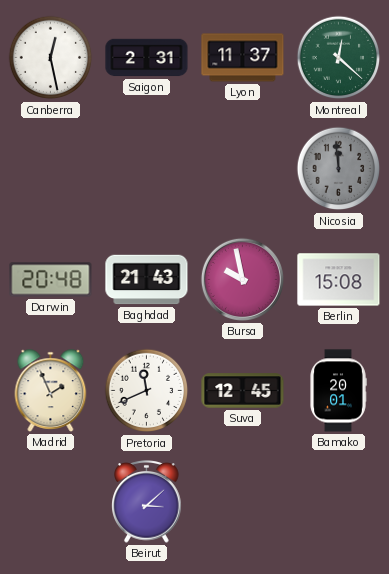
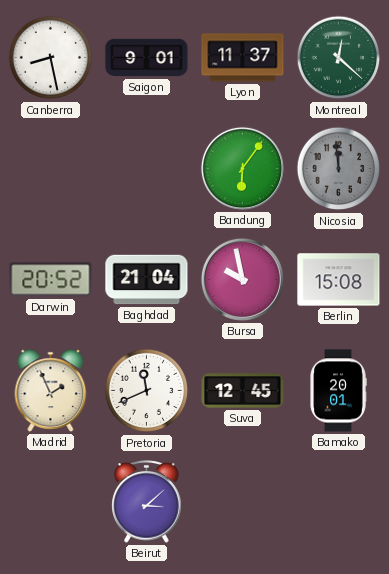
Canberra: 12:28 -> 8:28
Saigon: 2:31 -> 9:01
Bandung: none -> 6:06
Darwin: 20:48 -> 20:52
Baghdad: 21:43 -> 21:04
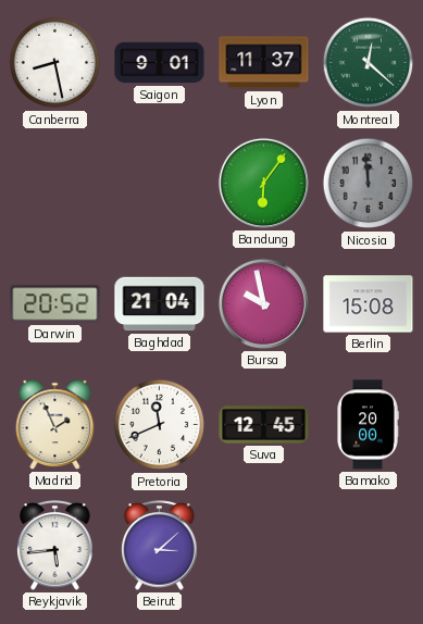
Bamako: 20:01 -> 20:00
Reykjavik: none -> 5:44
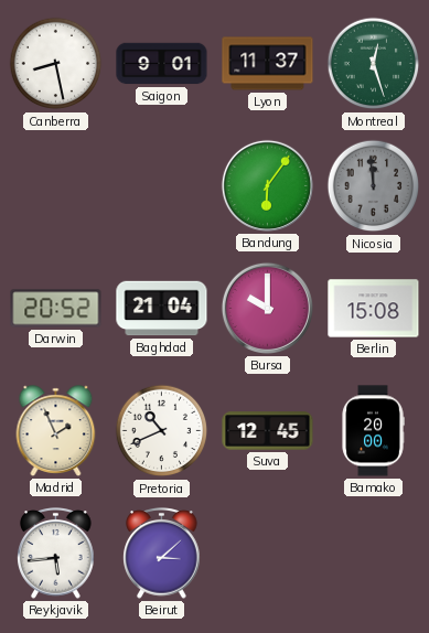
Montreal: 12:22 -> 12:27
Bursa: 9:58 -> 10:00
Pretoria: 11:41 -> 10:41
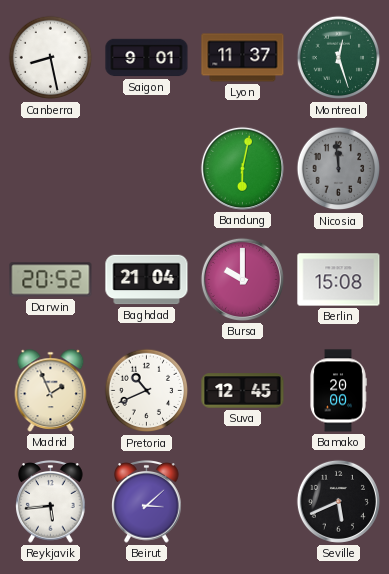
Bandung: 6:06 -> 6:02
Seville: none -> 5:41
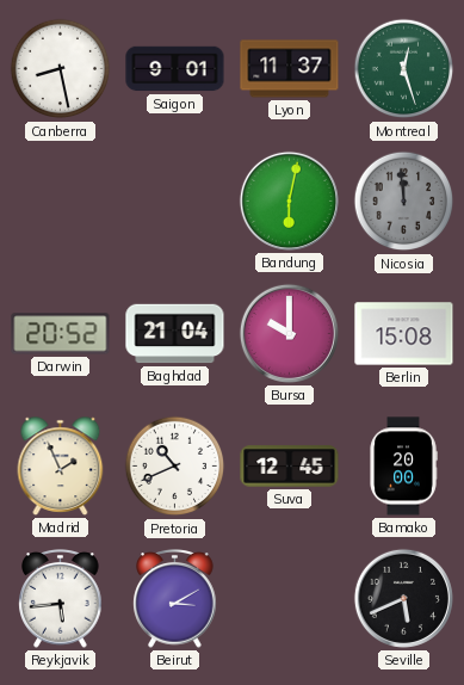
Beirut: 3:08 -> 3:10
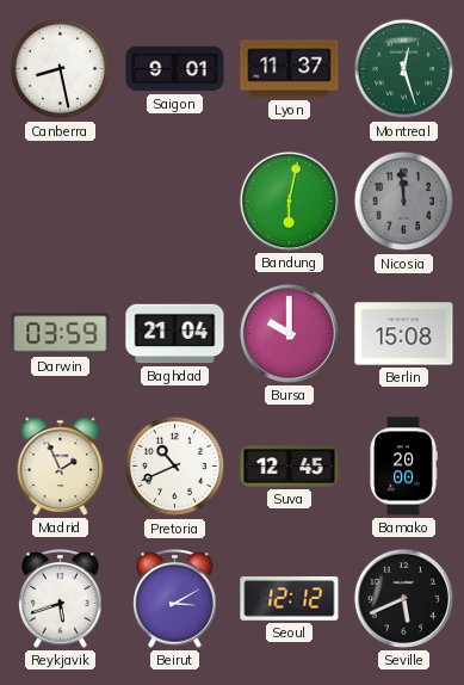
Darwin: 20:52 -> 03:59
Reykjavik: 5:44 -> 5:42
Seoul: none -> 12:12
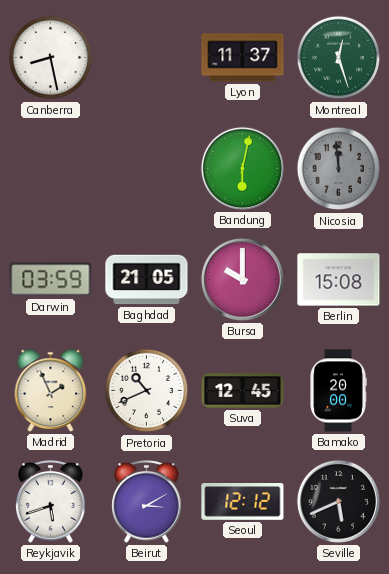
Saigon: 9:01 -> none
Baghdad: 21:04 -> 21:05
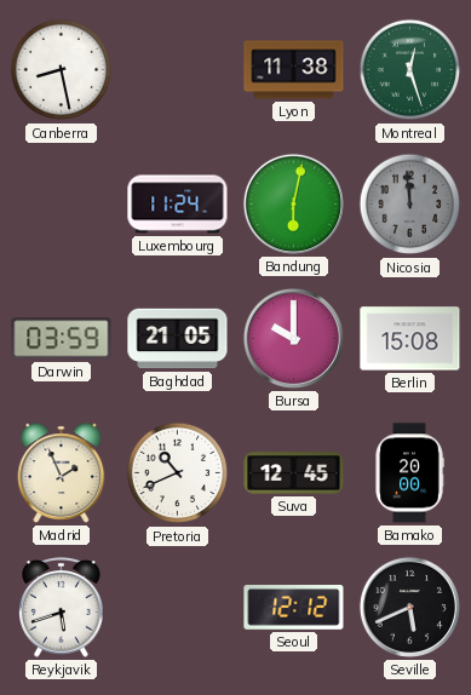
Lyon: 11:37 -> 11:38
Luxembourg: none -> 11:24
Beirut: 3:10 -> none
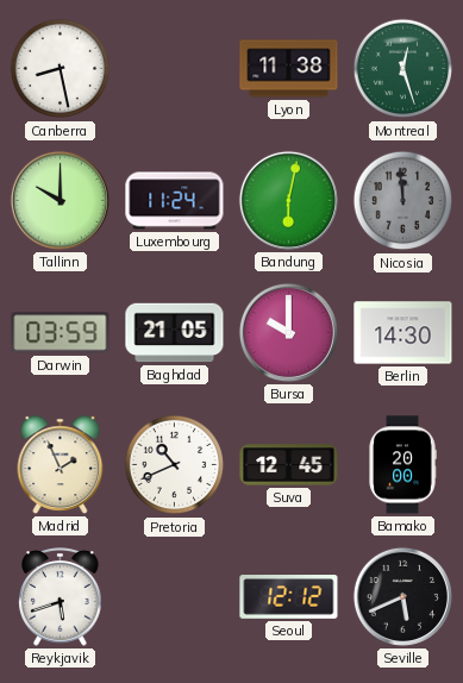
Tallinn: none -> 10:00
Berlin: 15:08 -> 14:30
